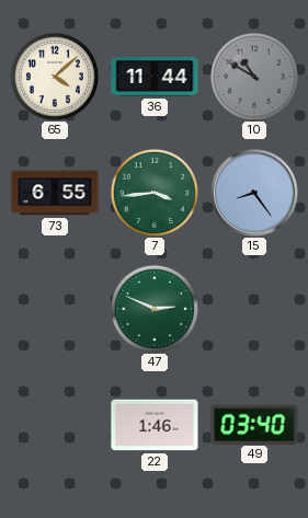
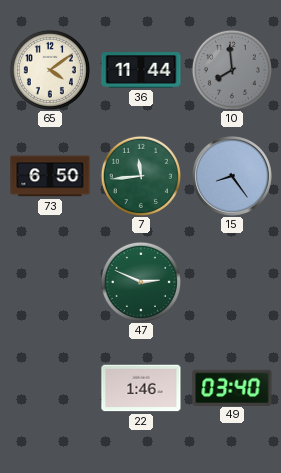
65: 4:08 -> 4:09
10: 10:50 -> 7:59
73: 6:55 -> 6:50
7: 3:44 -> 11:44
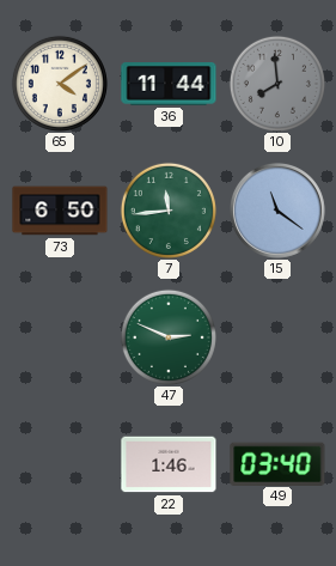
15: 8:24 -> 11:21
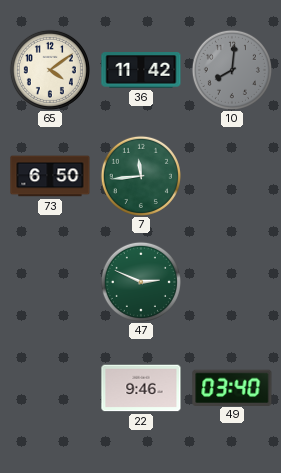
36: 11:44 -> 11:42
10: 7:59 -> 8:01
15: 11:21 -> none
22: 1:46 -> 9:46
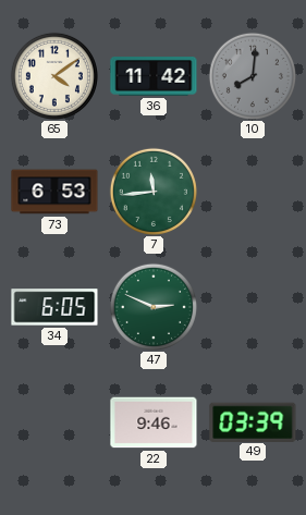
73: 6:50 -> 6:53
34: none -> 6:05
49: 03:40 -> 03:39
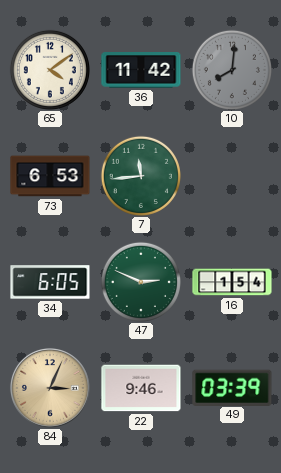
16: none -> 1:54
84: none -> 3:04
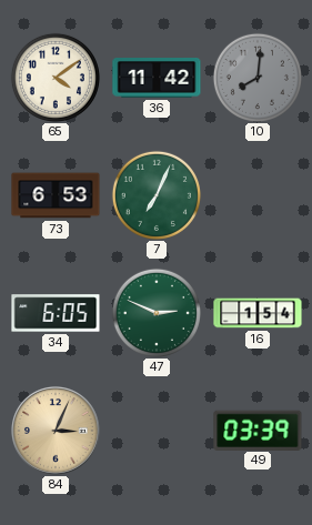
7: 11:44 -> 7:04
22: 9:46 -> none
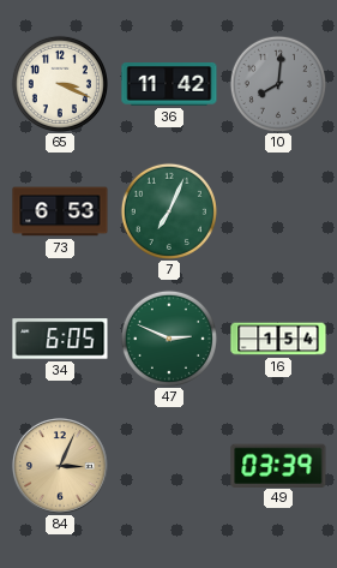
65: 4:09 -> 3:19
